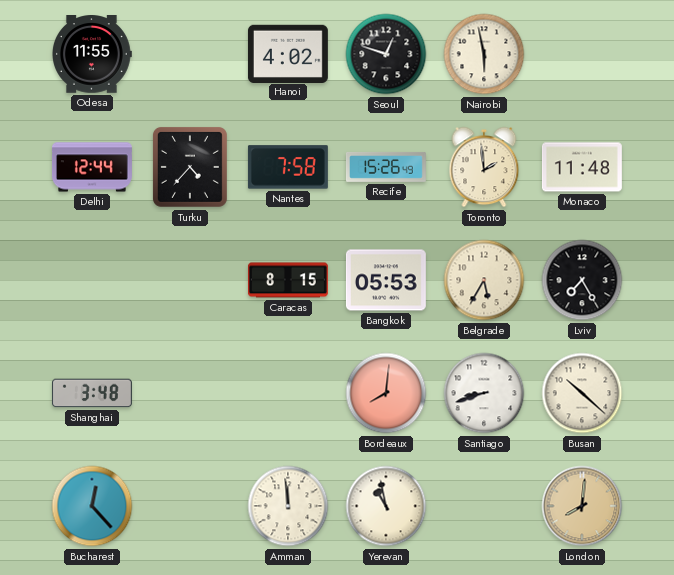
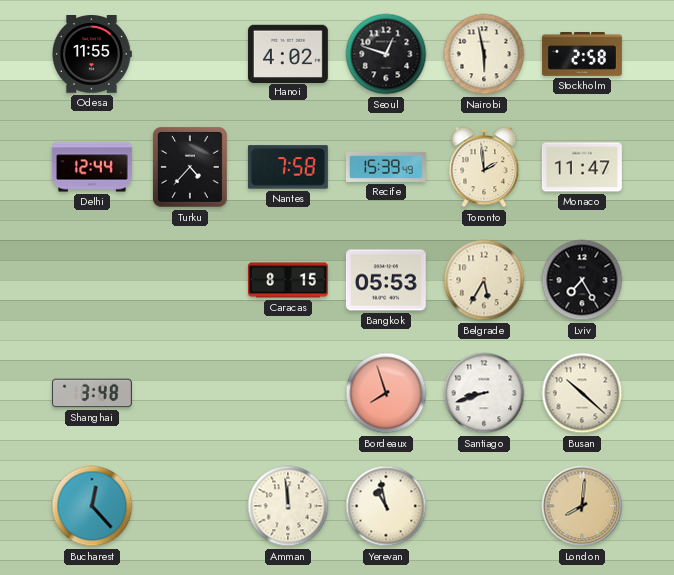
Stockholm: none -> 2:58
Recife: 15:26 -> 15:39
Monaco: 11:48 -> 11:47
Bordeaux: 8:01 -> 7:57
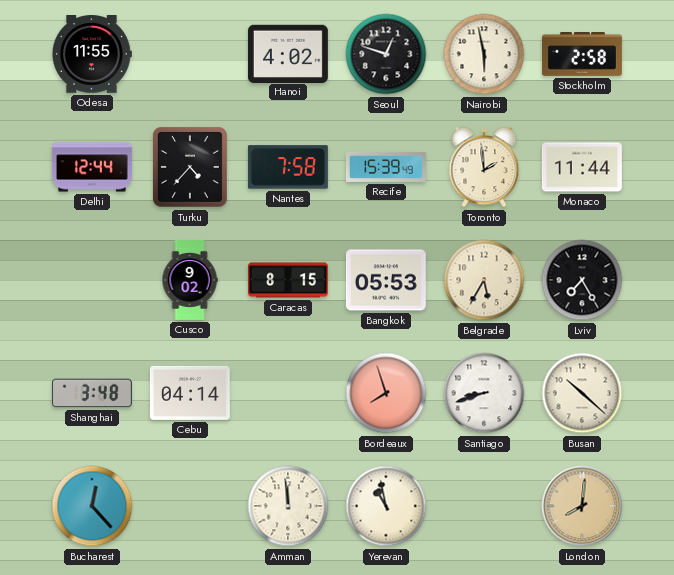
Monaco: 11:47 -> 11:44
Cusco: none -> 9:02
Cebu: none -> 04:14
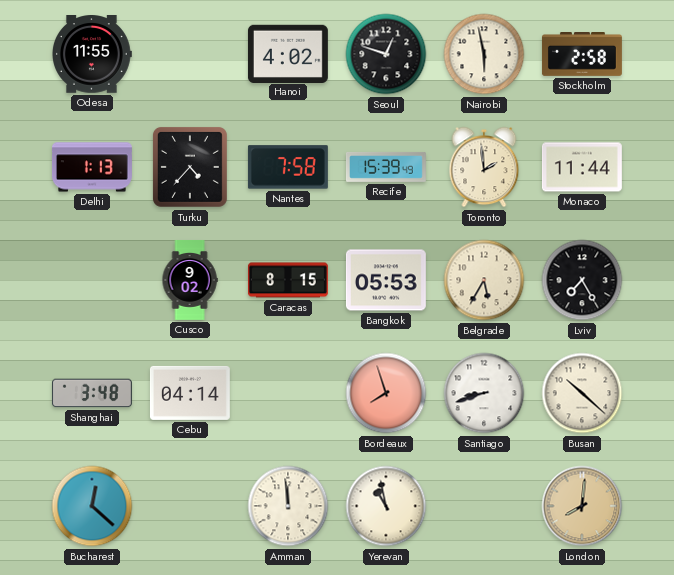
Delhi: 12:44 -> 1:13
Bucharest: 12:23 -> 12:22
